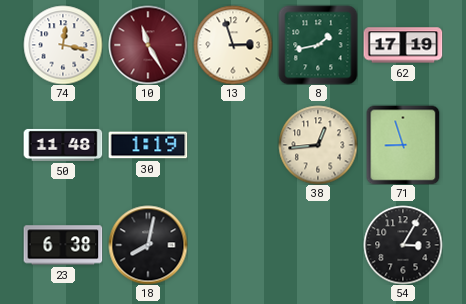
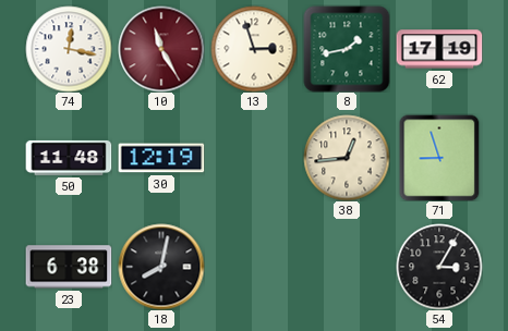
30: 1:19 -> 12:19
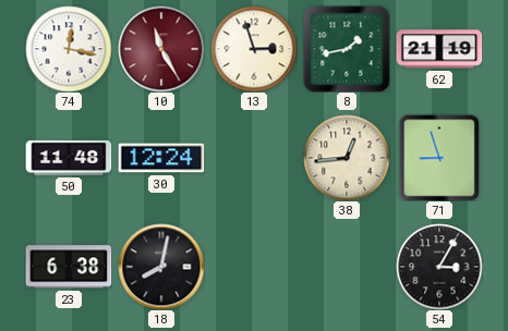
62: 17:19 -> 21:19
30: 12:19 -> 12:24
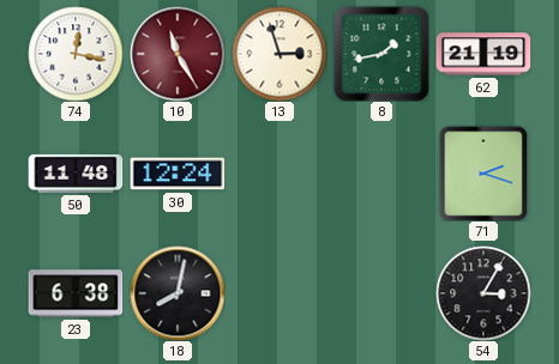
38: 12:44 -> none
71: 8:57 -> 2:18
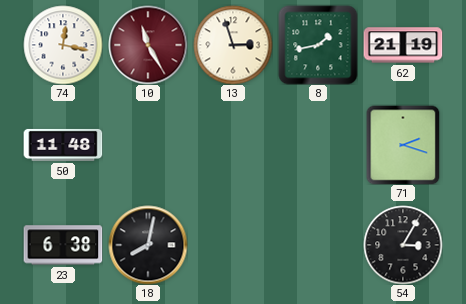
30: 12:24 -> none
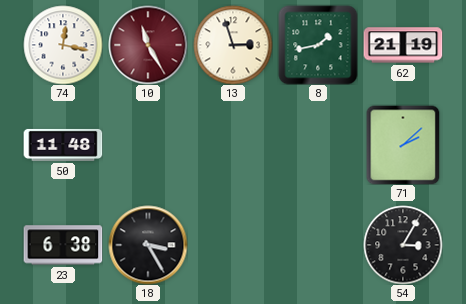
71: 2:18 -> 2:08
18: 8:02 -> 3:25
